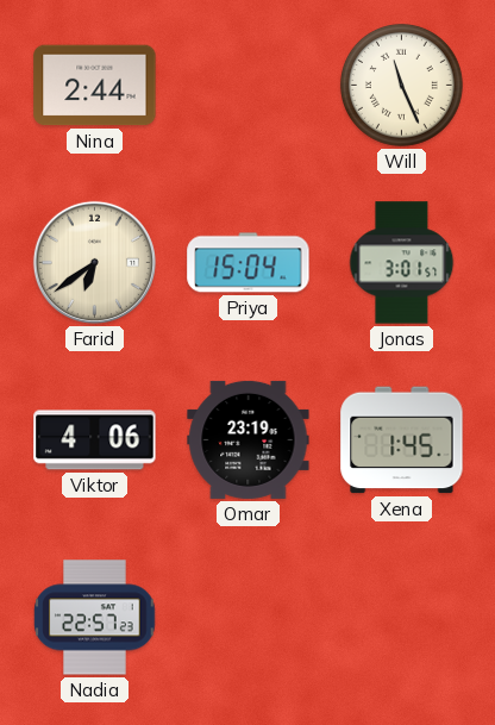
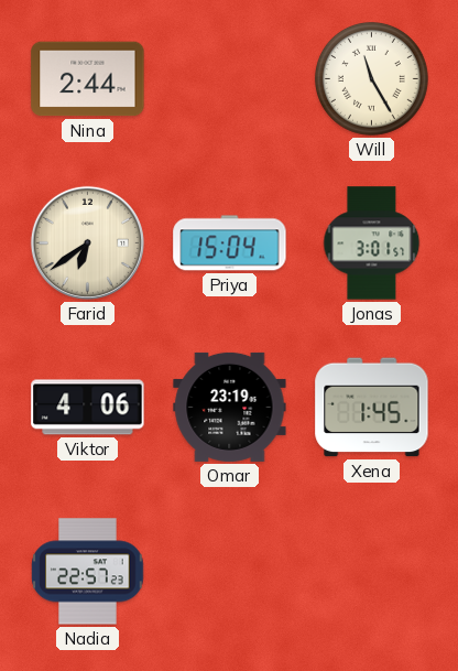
Will: 11:26 -> 11:25
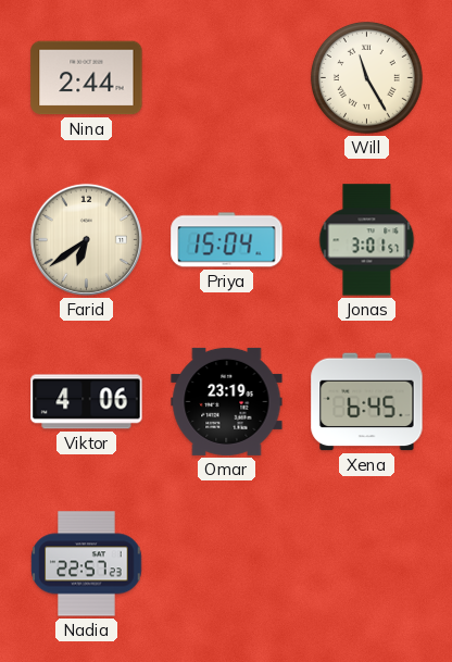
Xena: 1:45 -> 6:45
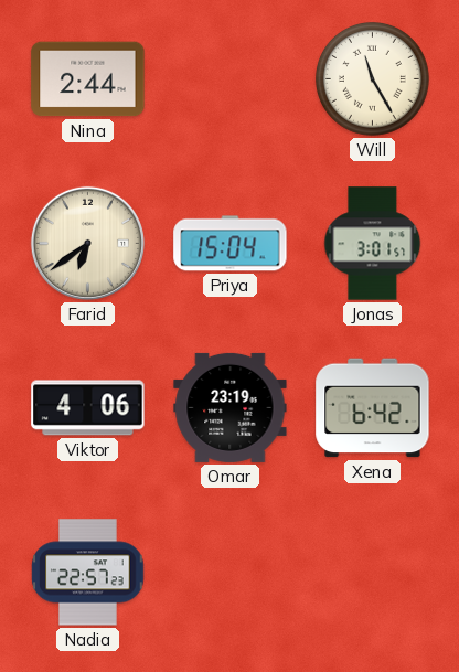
Xena: 6:45 -> 6:42
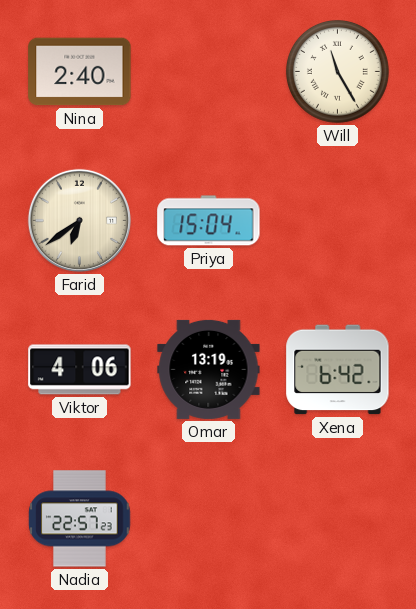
Nina: 2:44 -> 2:40
Jonas: 3:01 -> none
Omar: 23:19 -> 13:19
